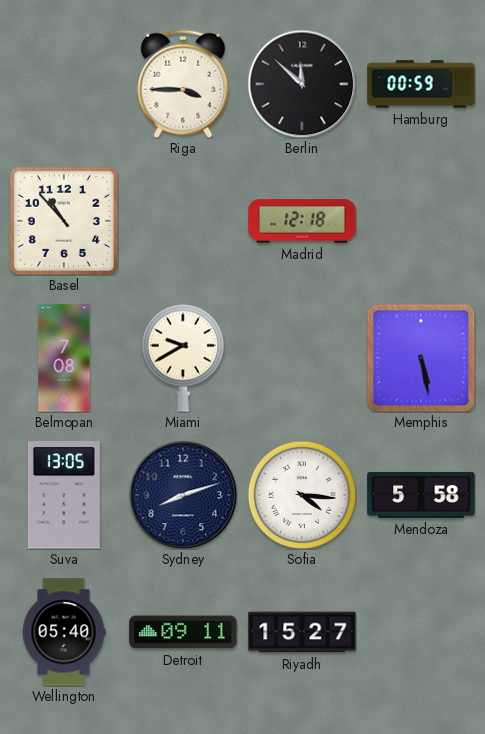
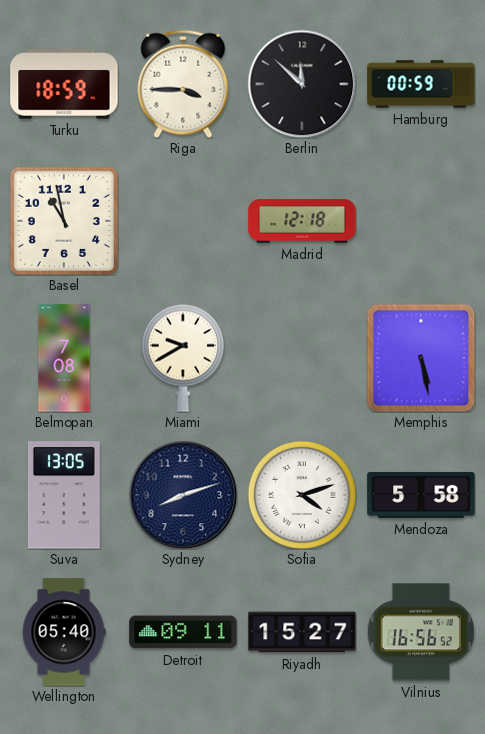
Turku: none -> 18:59
Basel: 10:53 -> 10:58
Sofia: 4:16 -> 4:12
Vilnius: none -> 16:56
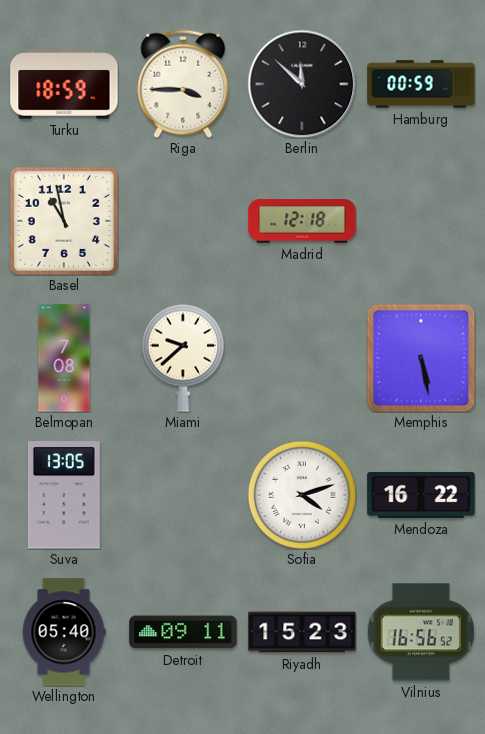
Miami: 9:40 -> 9:38
Sydney: 8:12 -> none
Mendoza: 5:58 -> 16:22
Riyadh: 15:27 -> 15:23
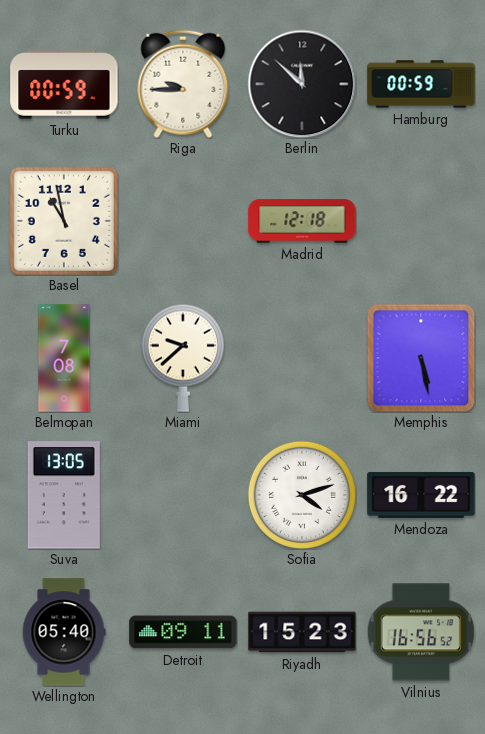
Turku: 18:59 -> 00:59
Riga: 3:45 -> 9:45
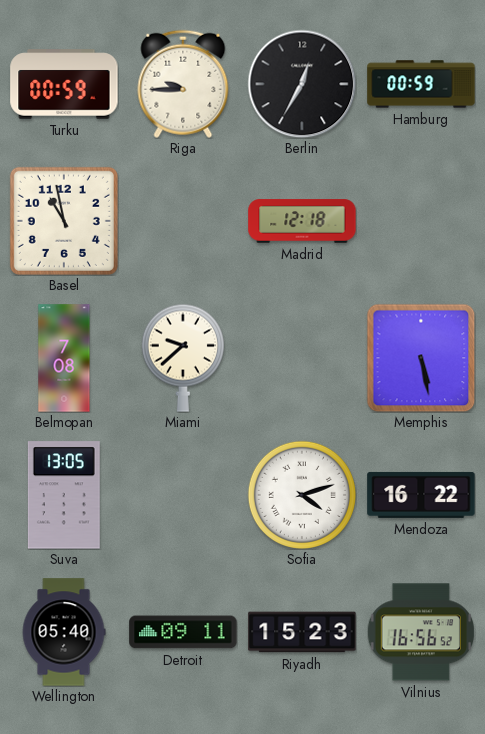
Berlin: 11:52 -> 12:35
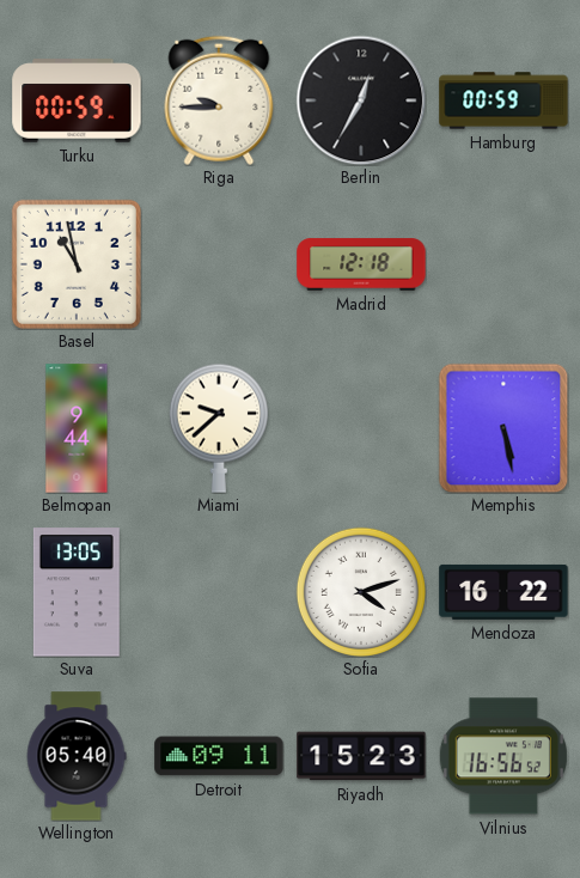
Belmopan: 7:08 -> 9:44
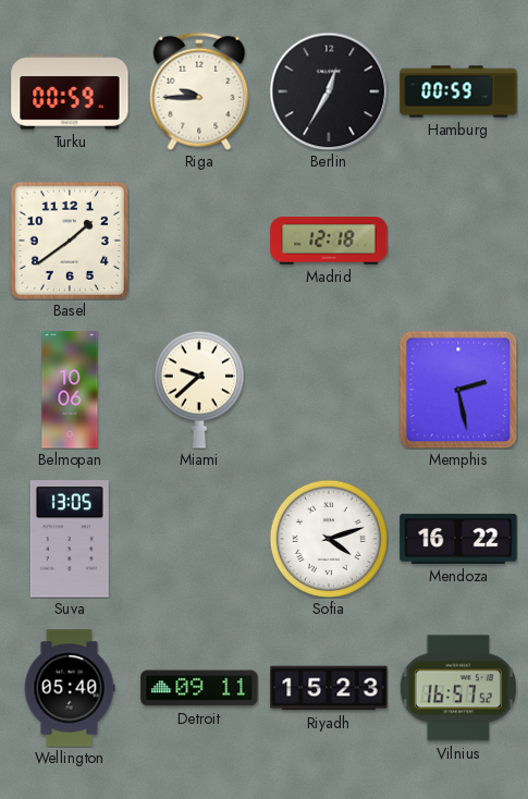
Basel: 10:58 -> 1:39
Belmopan: 9:44 -> 10:06
Memphis: 5:28 -> 2:28
Vilnius: 16:56 -> 16:57
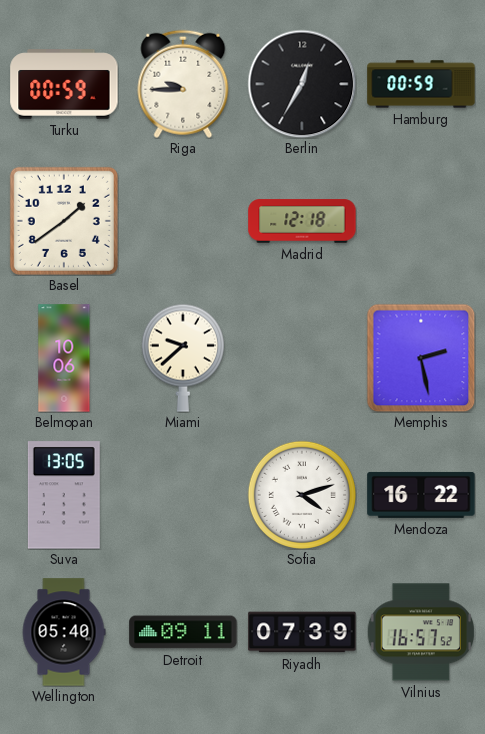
Riyadh: 15:23 -> 07:39
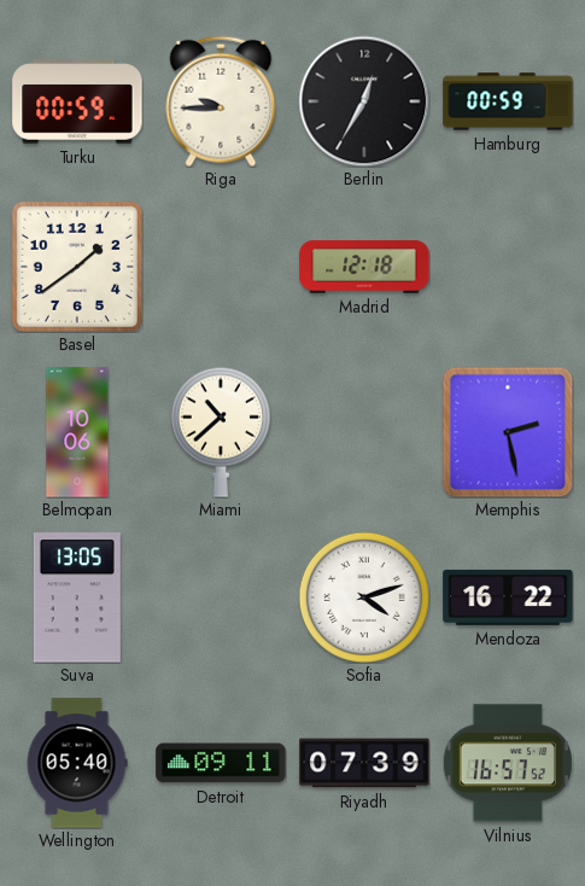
Miami: 9:38 -> 10:38
